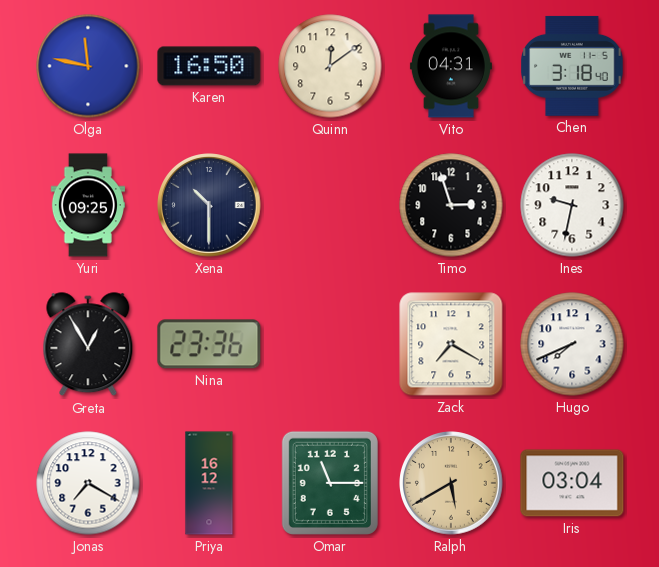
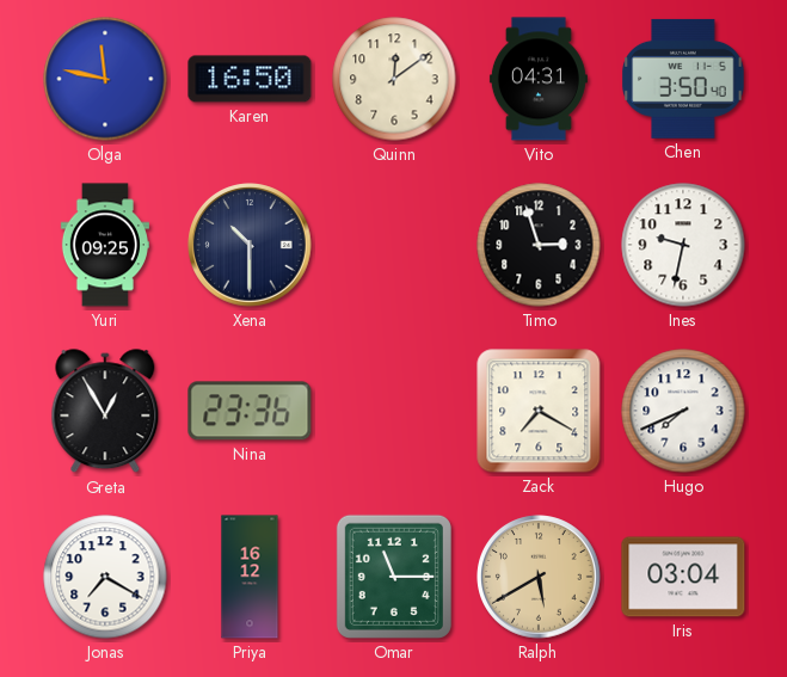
Chen: 3:18 -> 3:50
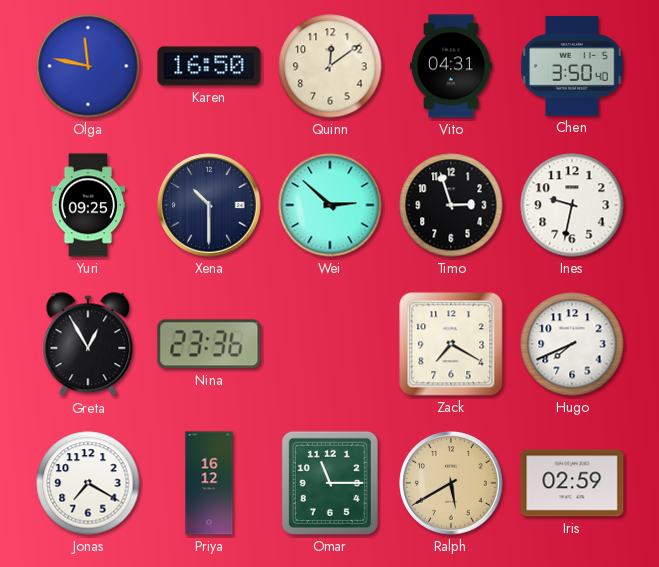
Wei: none -> 2:52
Iris: 03:04 -> 02:59
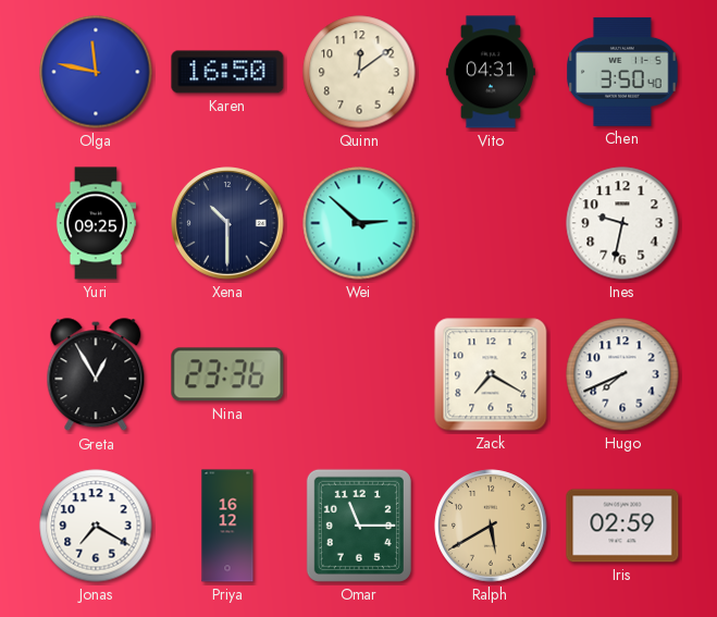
Timo: 2:57 -> none
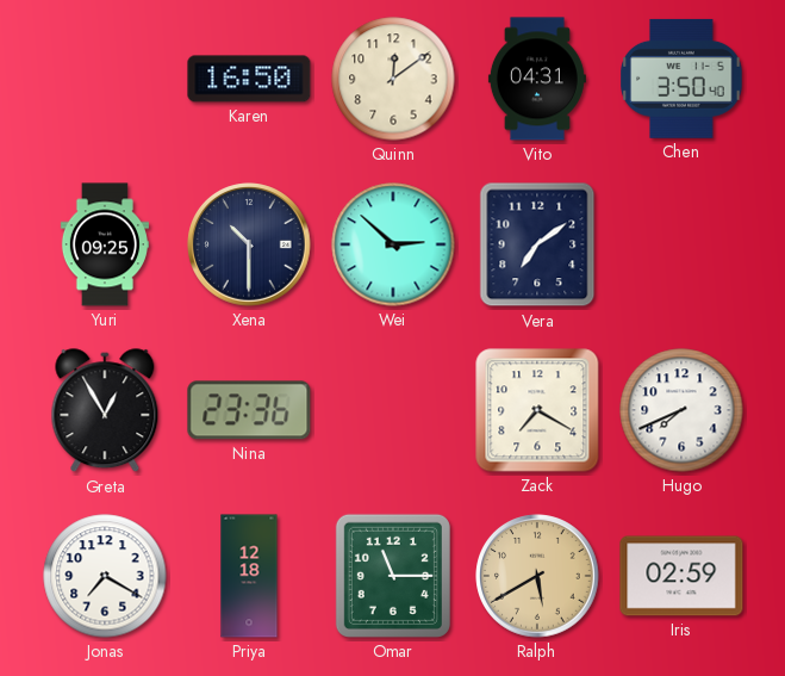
Olga: 11:47 -> none
Vera: none -> 7:09
Ines: 9:32 -> none
Priya: 16:12 -> 12:18
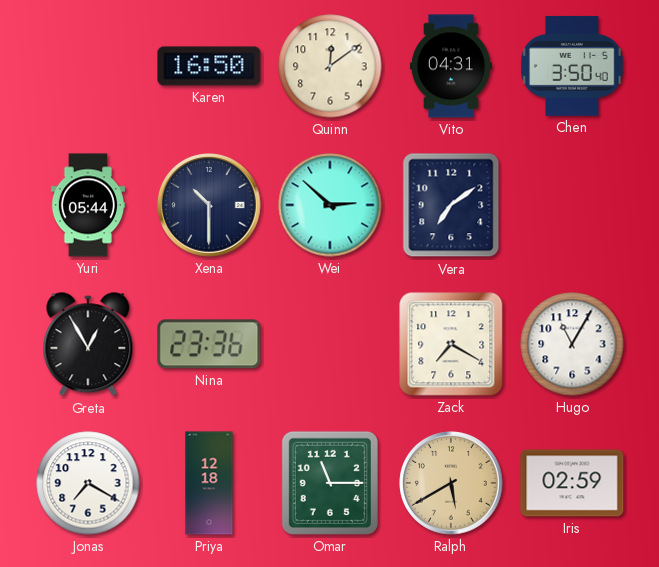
Yuri: 09:25 -> 05:44
Hugo: 7:41 -> 11:05
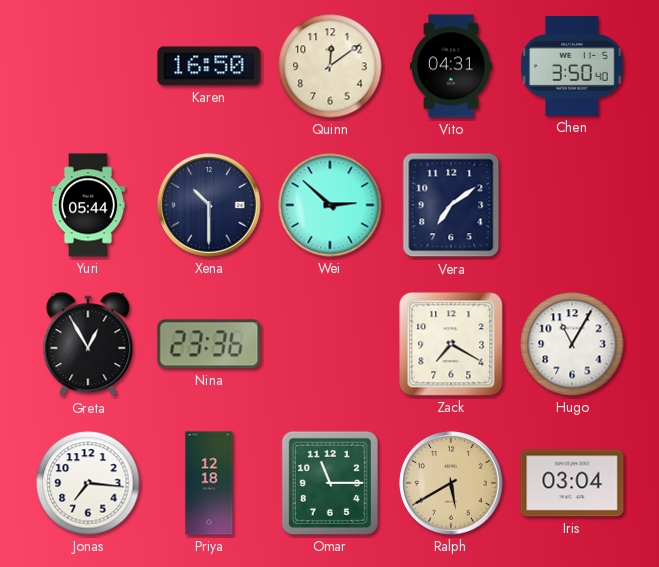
Jonas: 7:20 -> 7:16
Iris: 02:59 -> 03:04
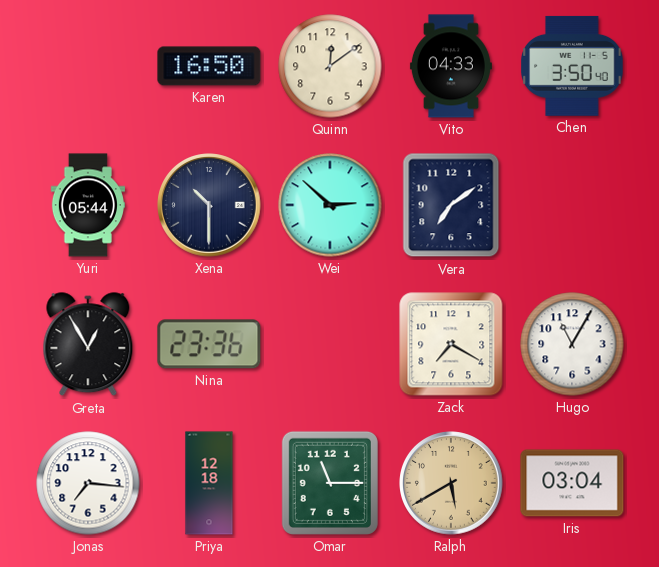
Vito: 04:31 -> 04:33
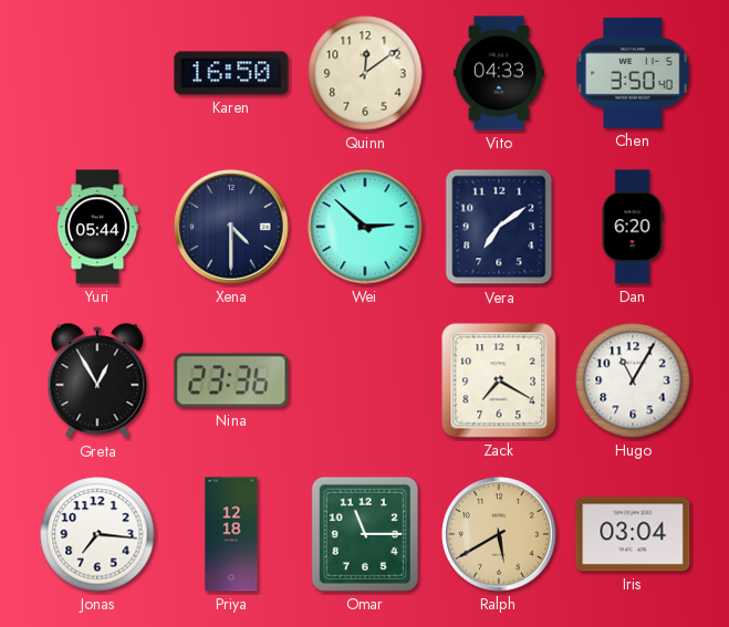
Xena: 10:30 -> 4:30
Dan: none -> 6:20
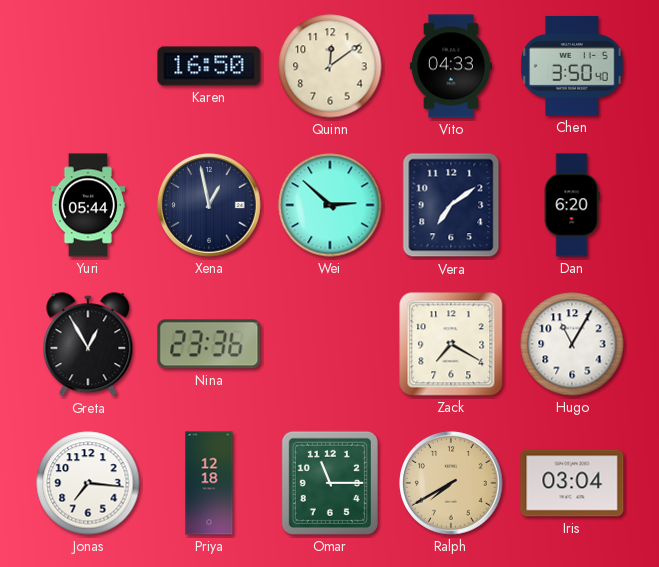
Xena: 4:30 -> 12:58
Ralph: 5:40 -> 7:40
